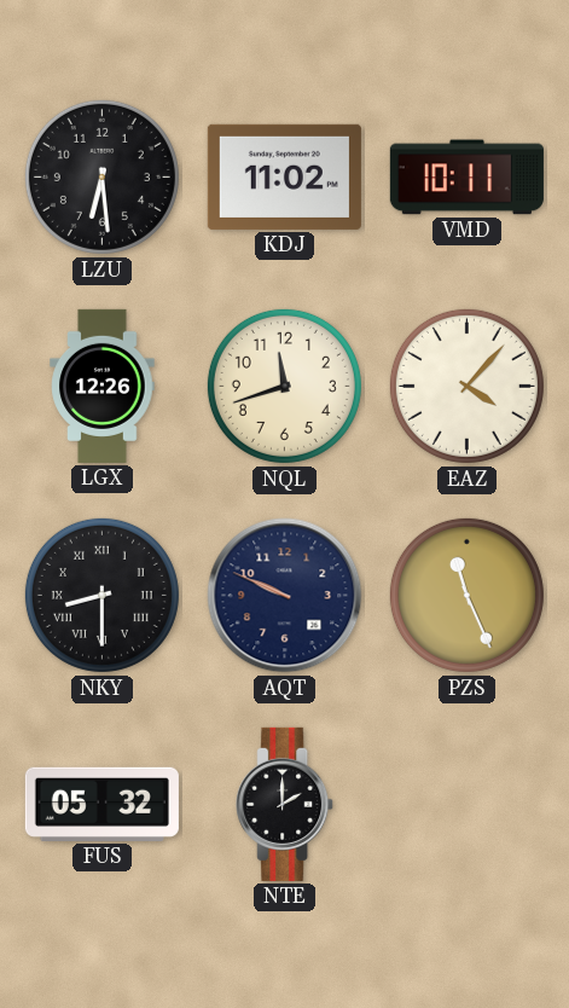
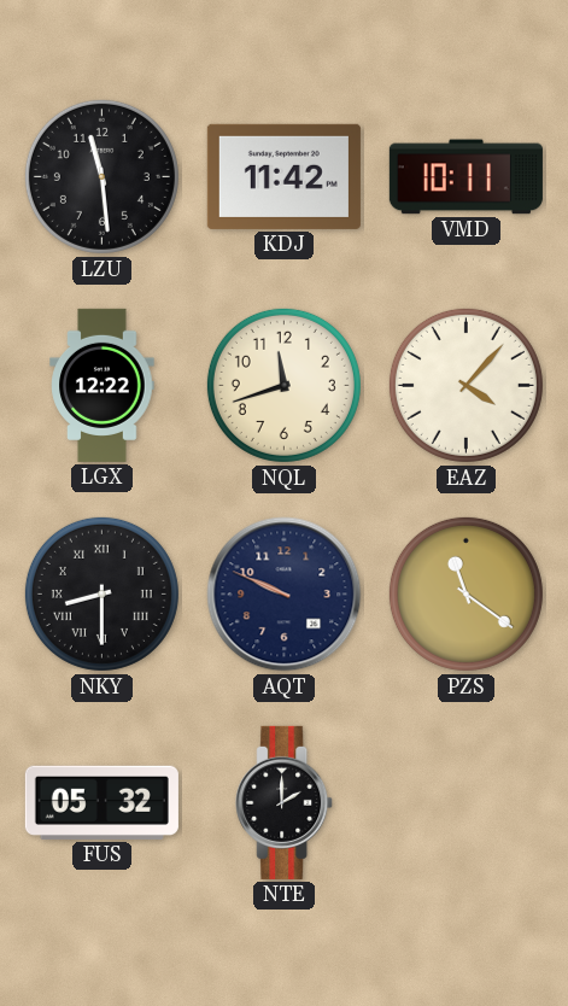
LZU: 6:29 -> 11:29
KDJ: 11:02 -> 11:42
LGX: 12:26 -> 12:22
PZS: 11:26 -> 11:21
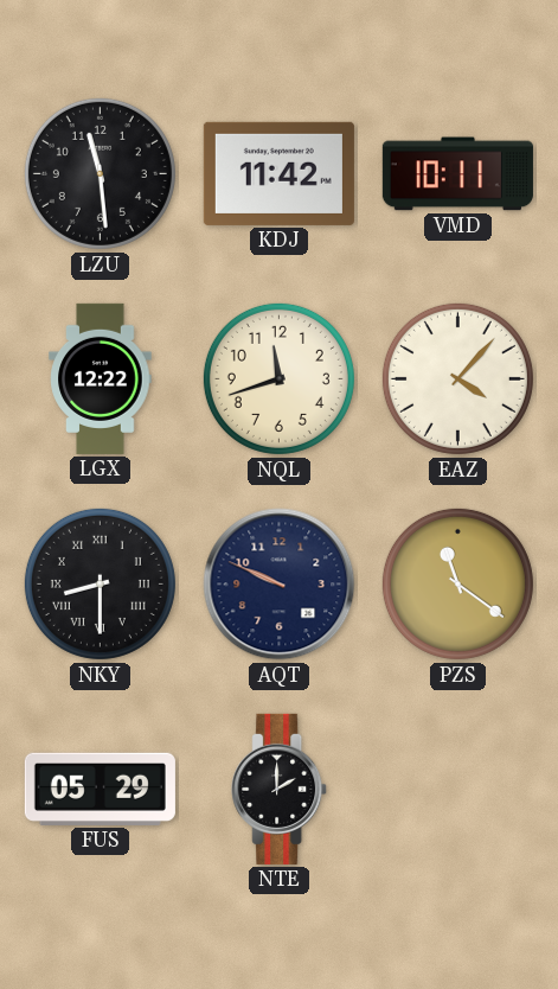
FUS: 05:32 -> 05:29
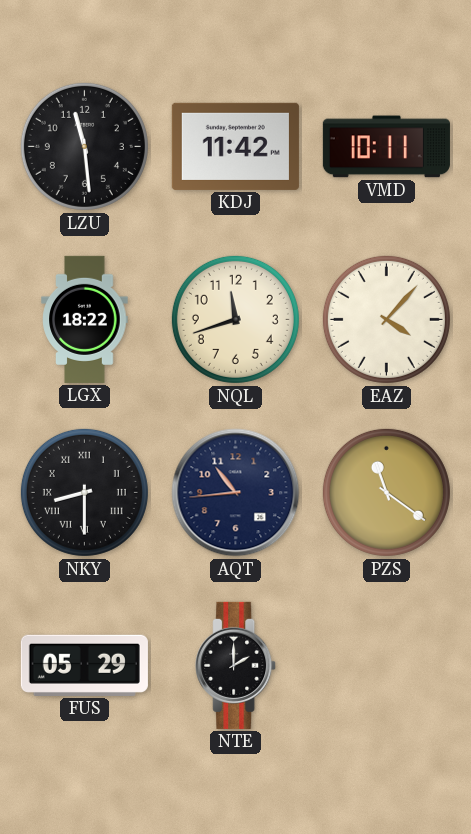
LGX: 12:22 -> 18:22
AQT: 9:49 -> 10:44
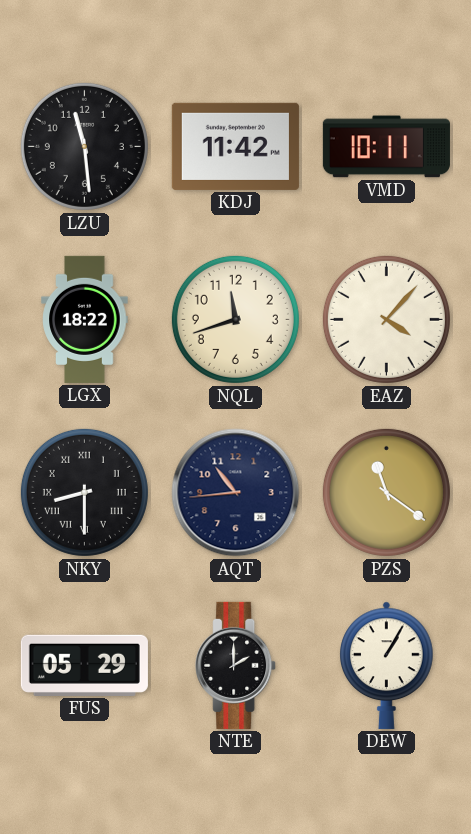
DEW: none -> 1:05
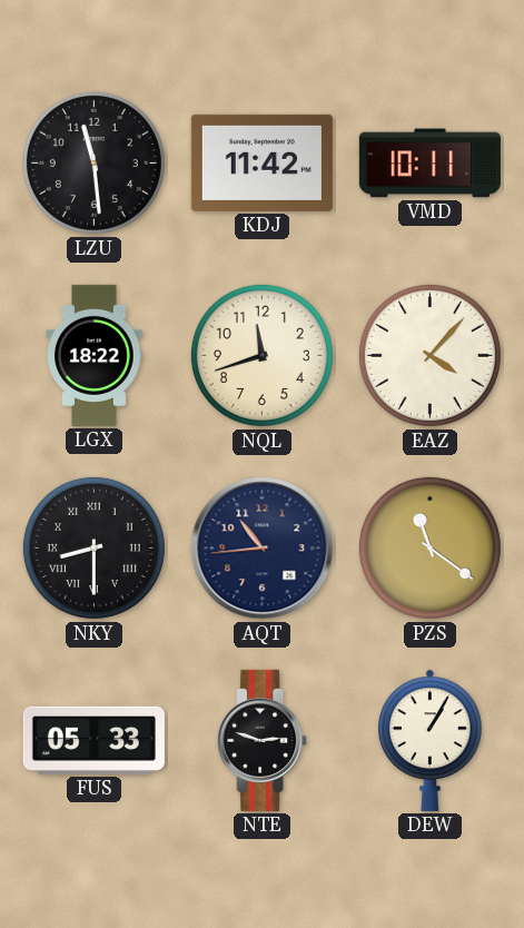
FUS: 05:29 -> 05:33
NTE: 2:00 -> 2:48
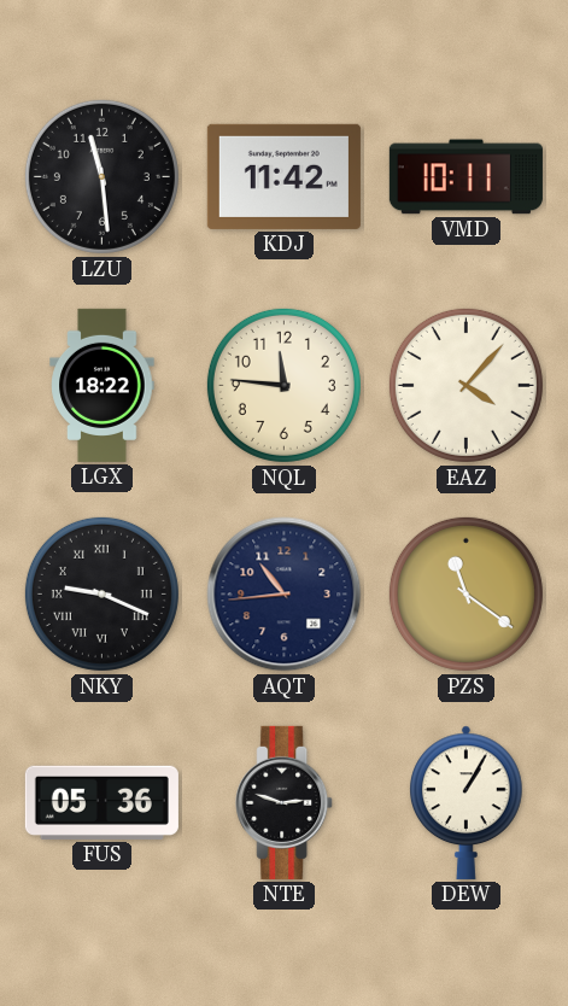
NQL: 11:42 -> 11:46
NKY: 8:30 -> 9:19
FUS: 05:33 -> 05:36
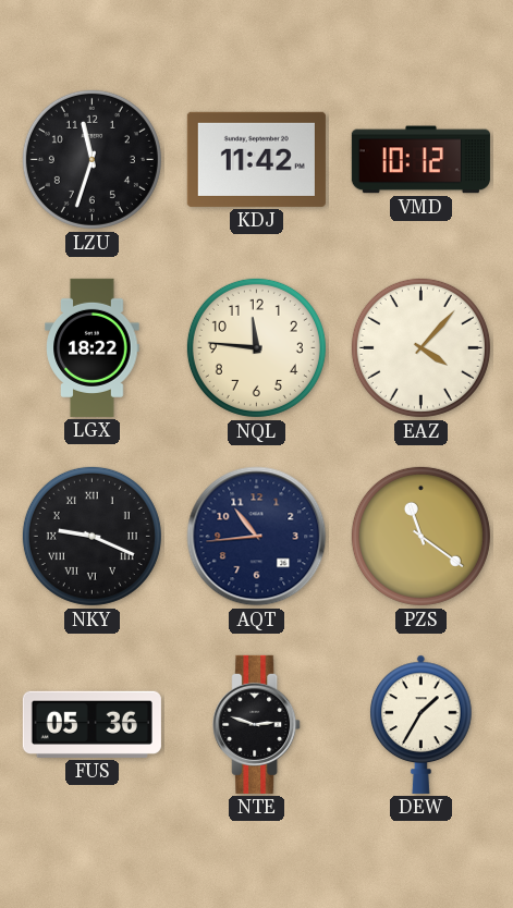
LZU: 11:29 -> 11:33
VMD: 10:11 -> 10:12
DEW: 1:05 -> 1:35
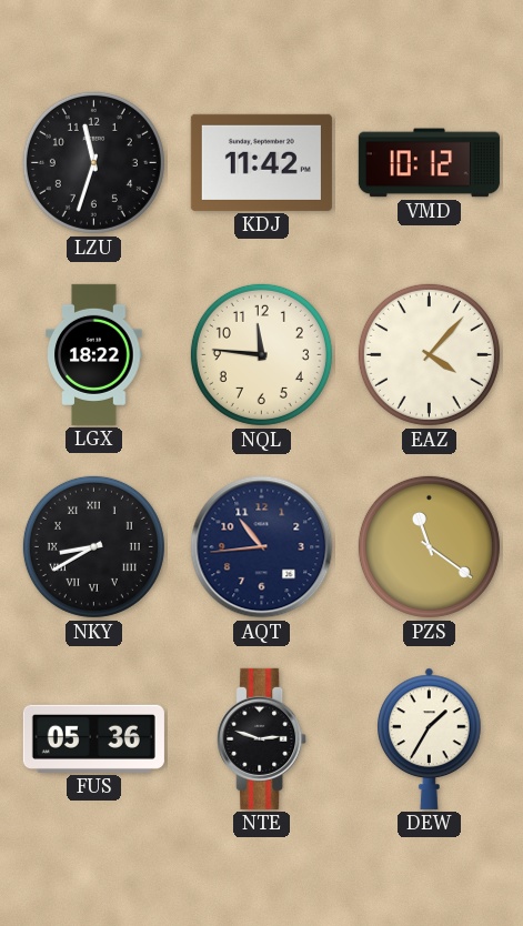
NKY: 9:19 -> 8:40
